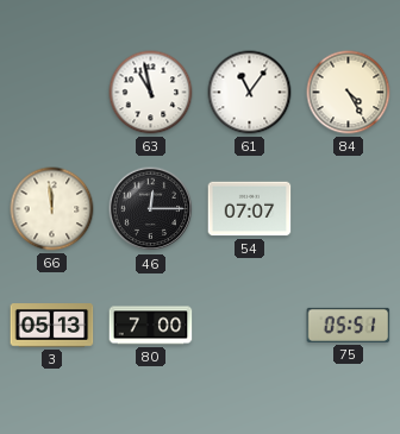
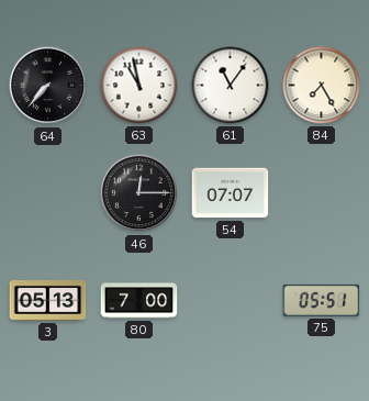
64: none -> 7:37
84: 4:25 -> 7:25
66: 11:59 -> none
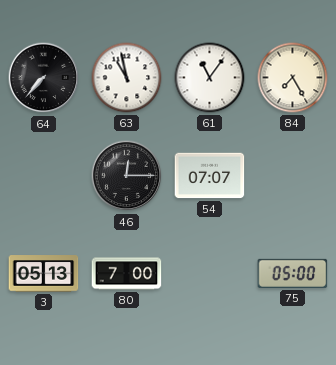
75: 05:51 -> 05:00
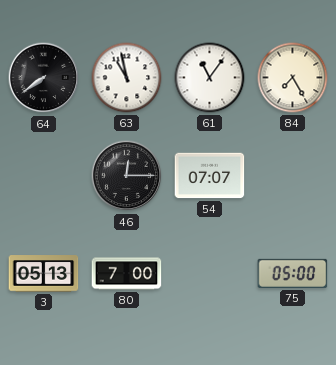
64: 7:37 -> 7:39
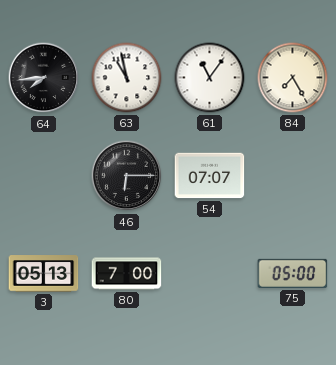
64: 7:39 -> 7:44
46: 12:15 -> 6:15
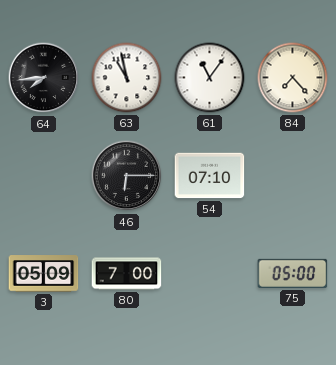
84: 7:25 -> 7:23
54: 07:07 -> 07:10
3: 05:13 -> 05:09
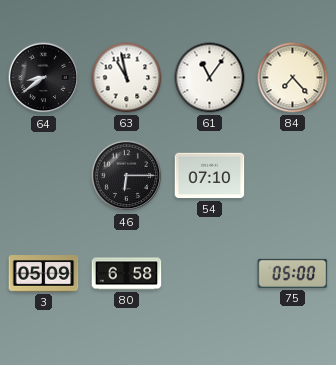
64: 7:44 -> 8:39
80: 7:00 -> 6:58
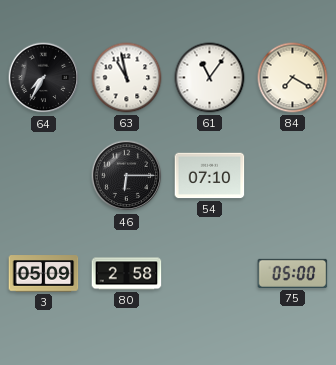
64: 8:39 -> 7:35
84: 7:23 -> 7:20
80: 6:58 -> 2:58
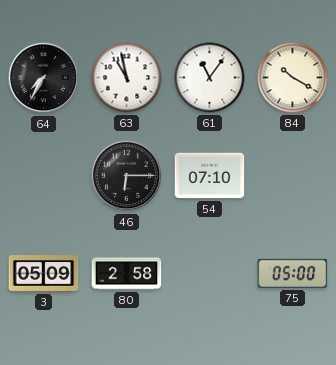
84: 7:20 -> 10:20
